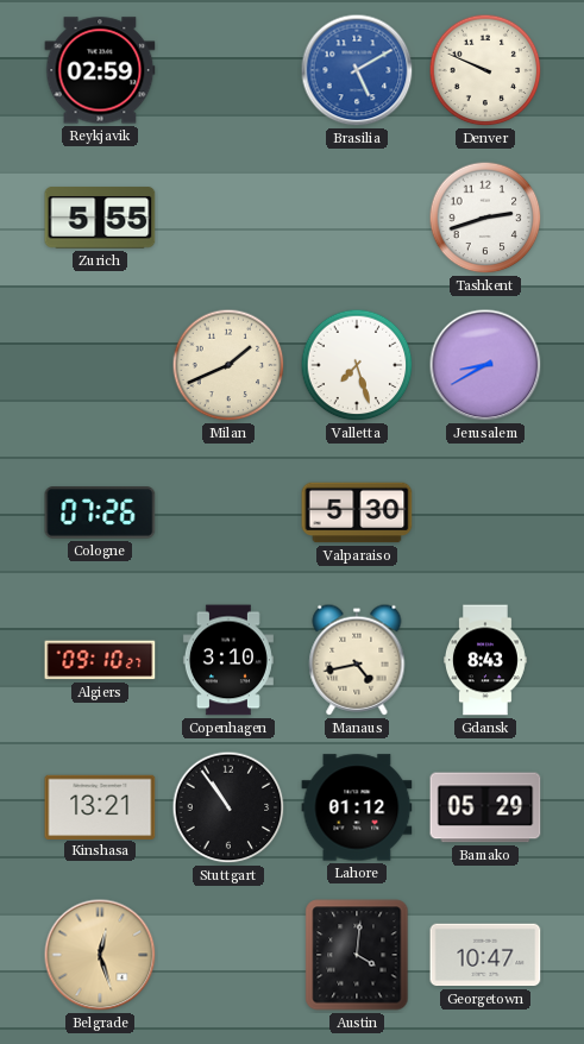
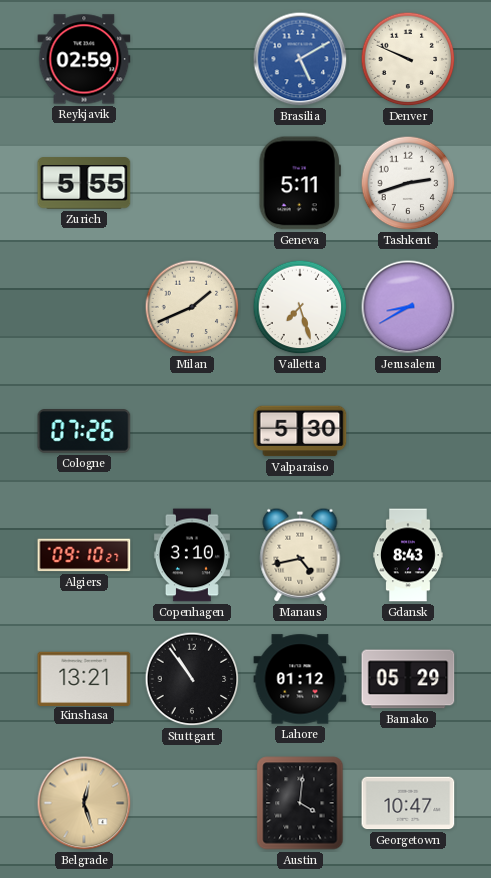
Geneva: none -> 5:11
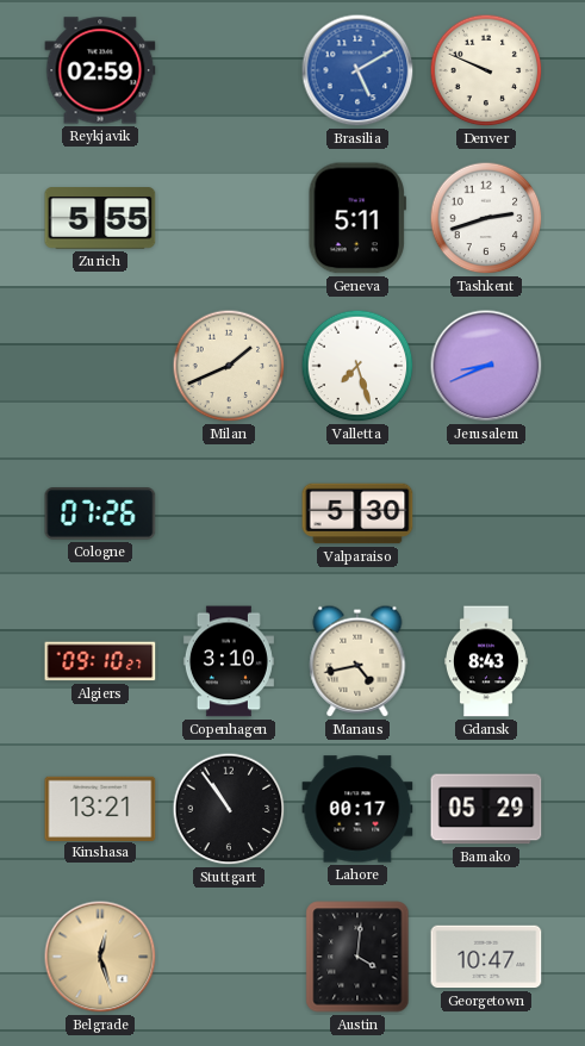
Jerusalem: 8:40 -> 8:41
Lahore: 01:12 -> 00:17
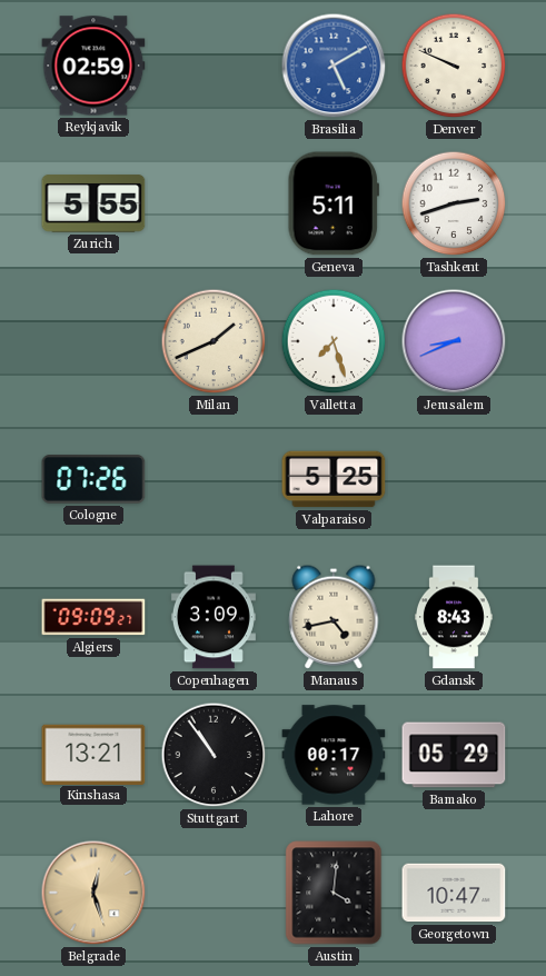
Valparaiso: 5:30 -> 5:25
Algiers: 09:10 -> 09:09
Copenhagen: 3:10 -> 3:09
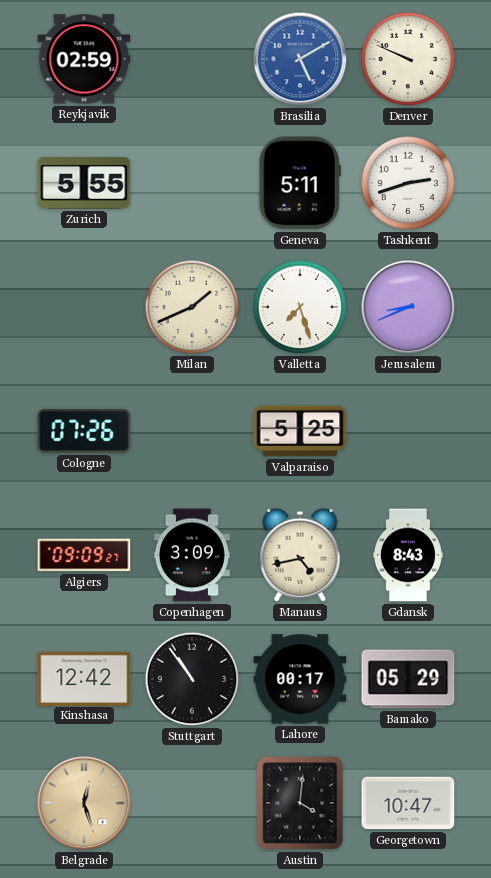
Kinshasa: 13:21 -> 12:42
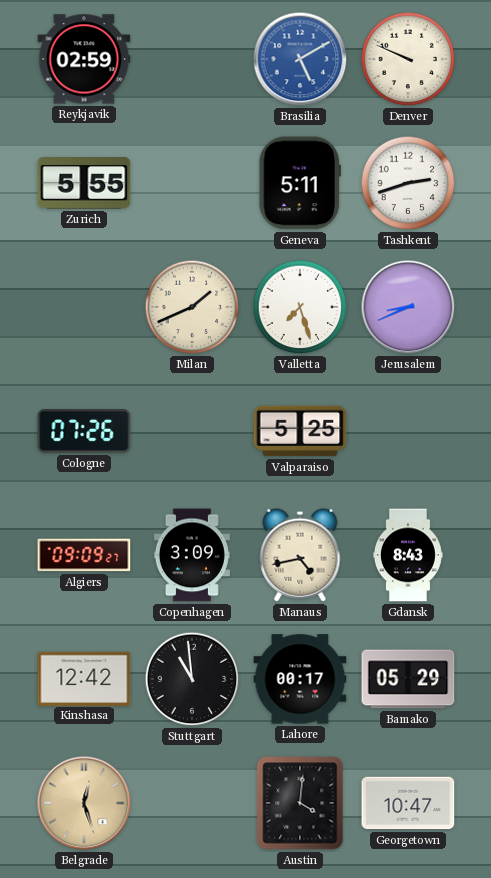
Stuttgart: 10:54 -> 10:59
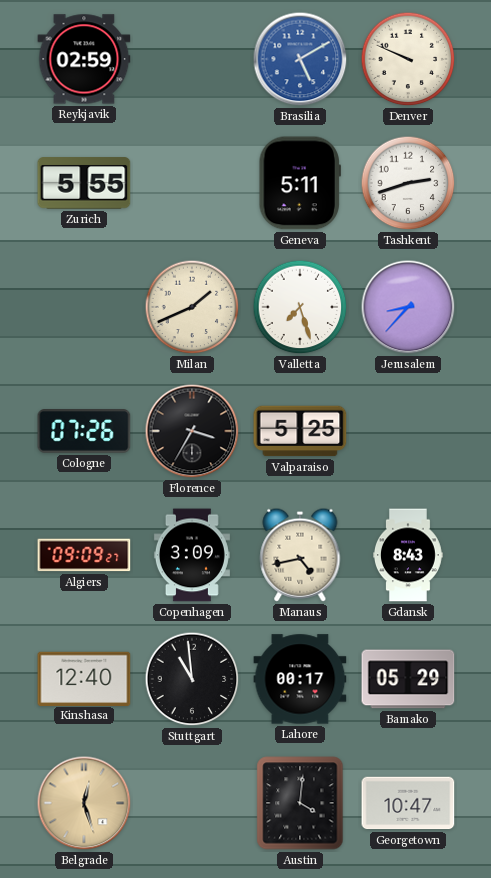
Jerusalem: 8:41 -> 8:37
Florence: none -> 3:35
Kinshasa: 12:42 -> 12:40
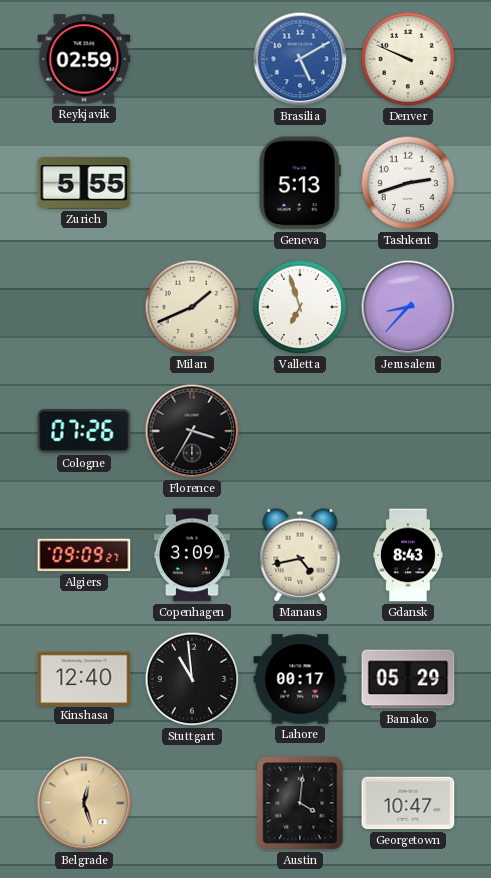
Geneva: 5:11 -> 5:13
Valletta: 7:27 -> 6:57
Valparaiso: 5:25 -> none
